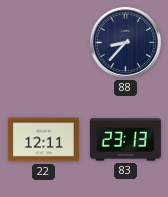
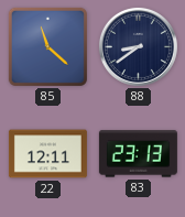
85: none -> 11:22
88: 8:37 -> 8:39
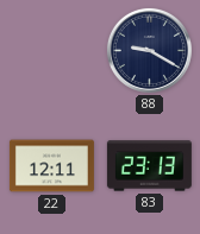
85: 11:22 -> none
88: 8:39 -> 9:20
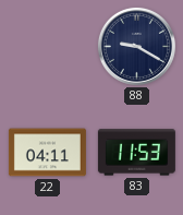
22: 12:11 -> 04:11
83: 23:13 -> 11:53
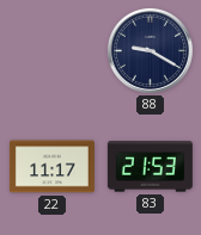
22: 04:11 -> 11:17
83: 11:53 -> 21:53
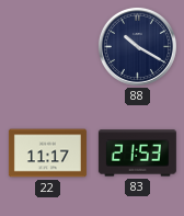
88: 9:20 -> 10:20
